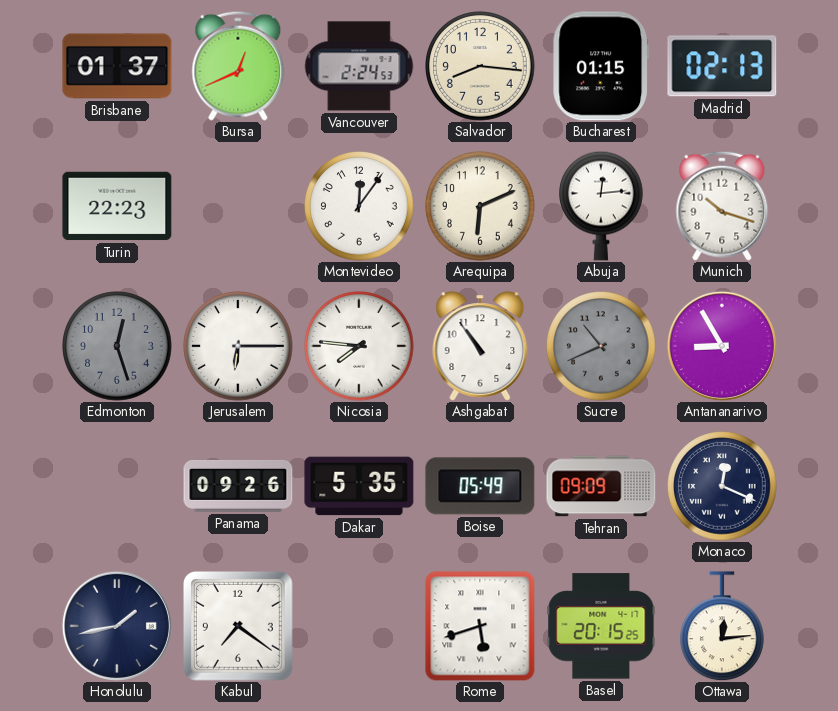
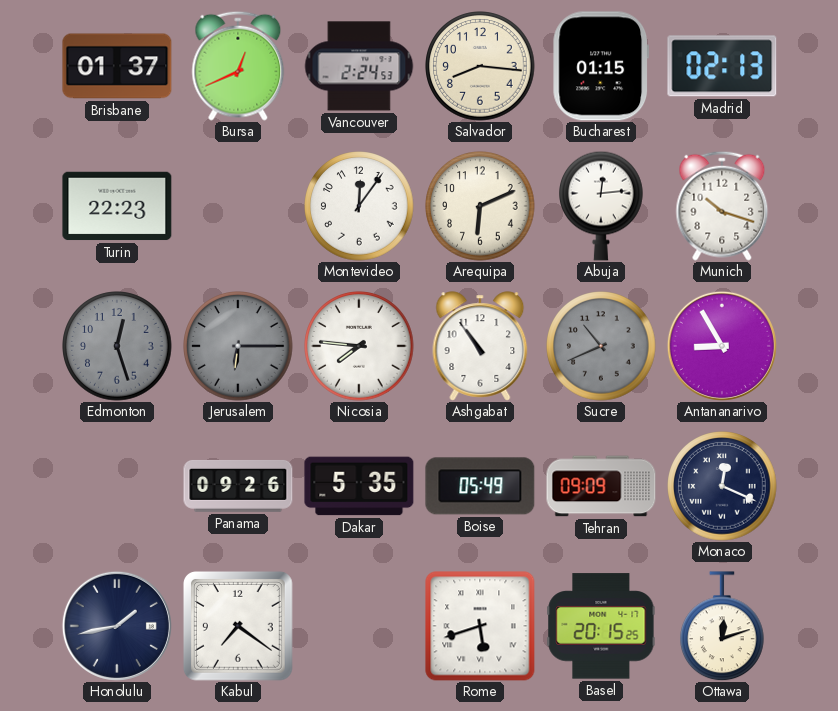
Jerusalem dial: white -> grey
Ottawa: 12:14 -> 12:12
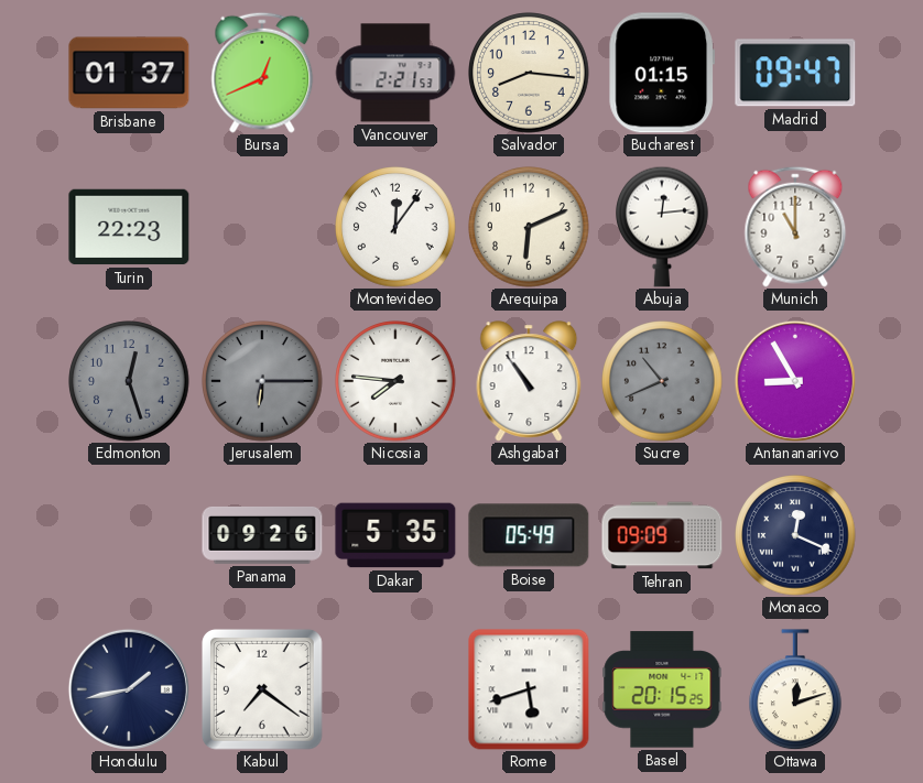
Vancouver: 2:24 -> 2:21
Madrid: 02:13 -> 09:47
Munich: 10:18 -> 11:00
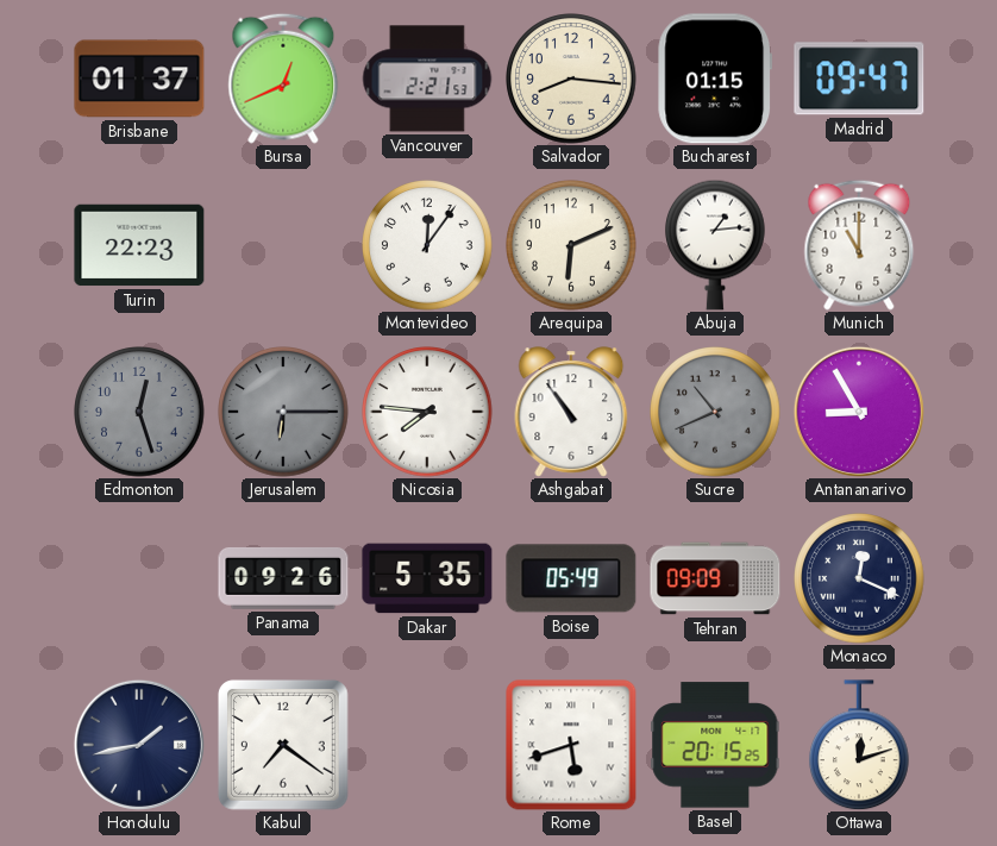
Abuja: 12:14 -> 1:14
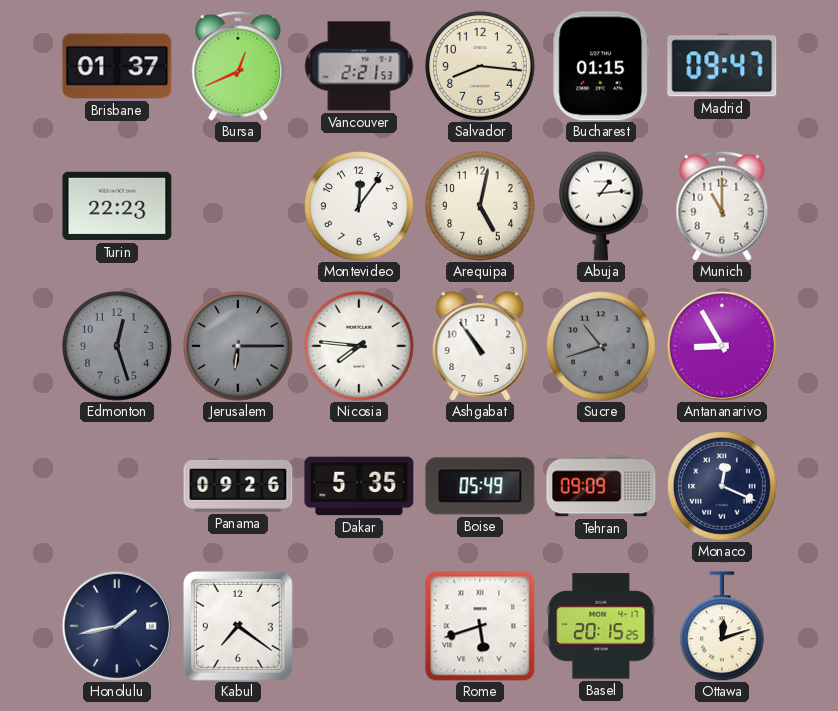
Arequipa: 6:11 -> 5:02
Sucre: 10:41 -> 10:42
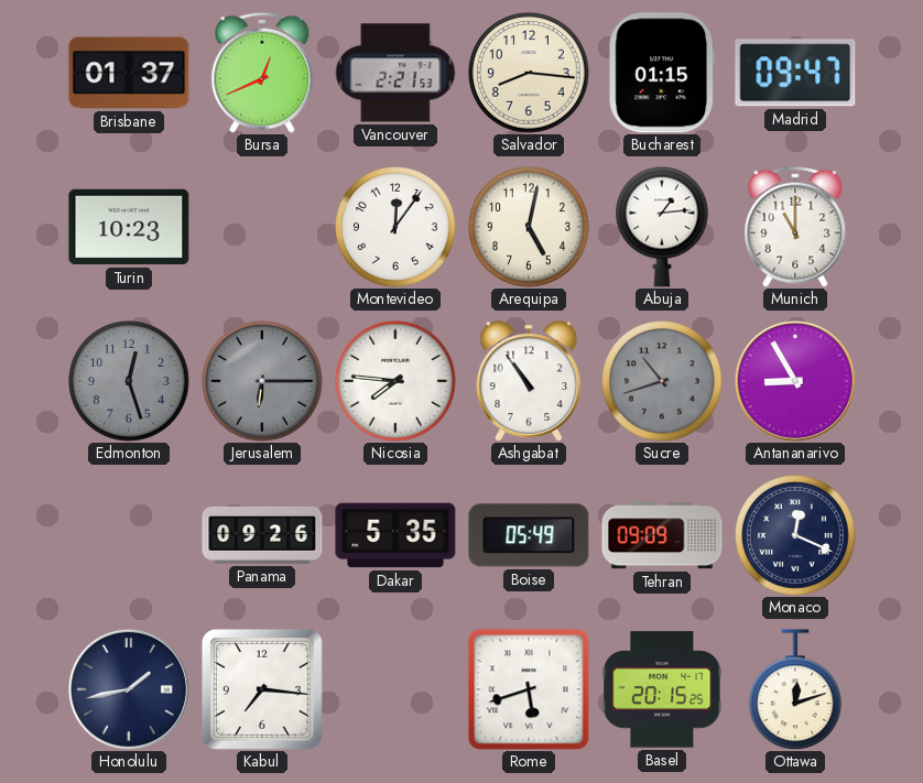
Turin: 22:23 -> 10:23
Kabul: 7:21 -> 7:16
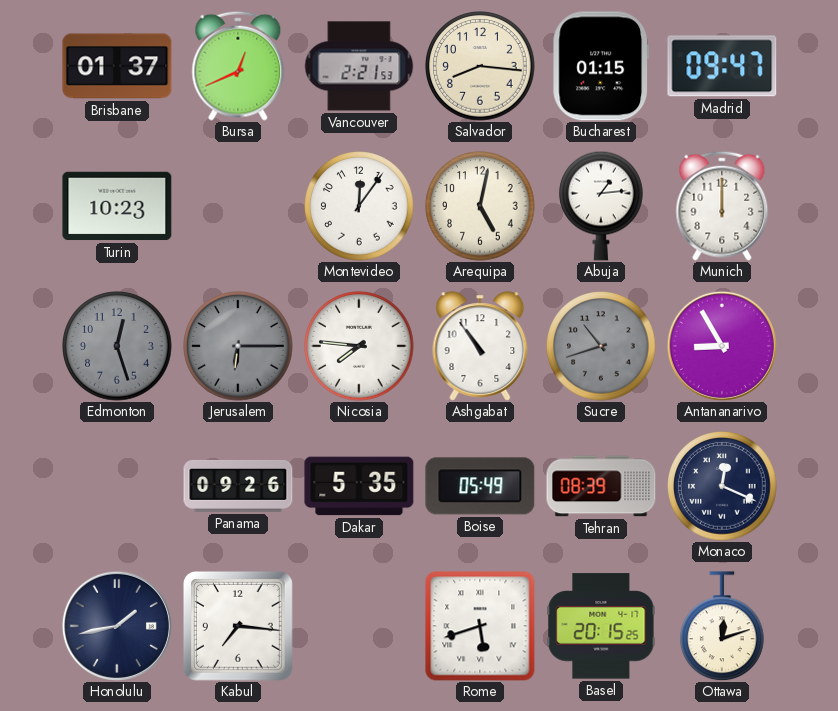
Munich: 11:00 -> 12:00
Tehran: 09:09 -> 08:39
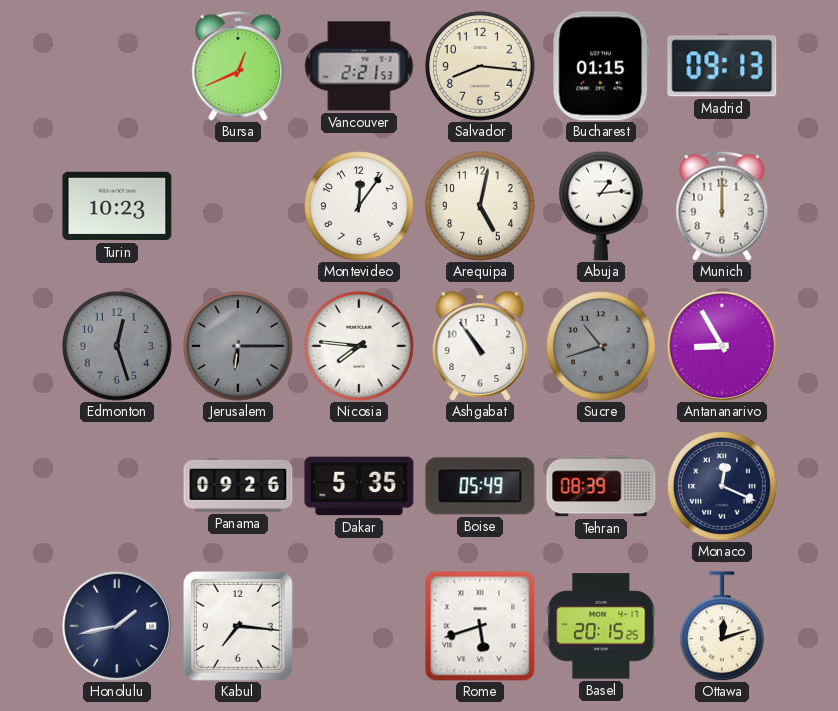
Brisbane: 01:37 -> none
Madrid: 09:47 -> 09:13
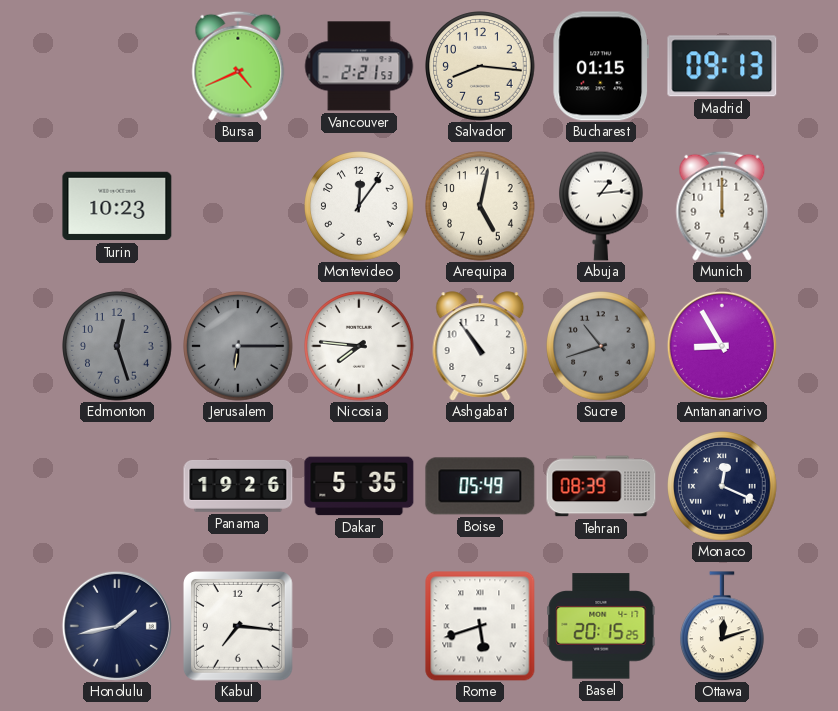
Bursa: 12:41 -> 4:41
Panama: 09:26 -> 19:26
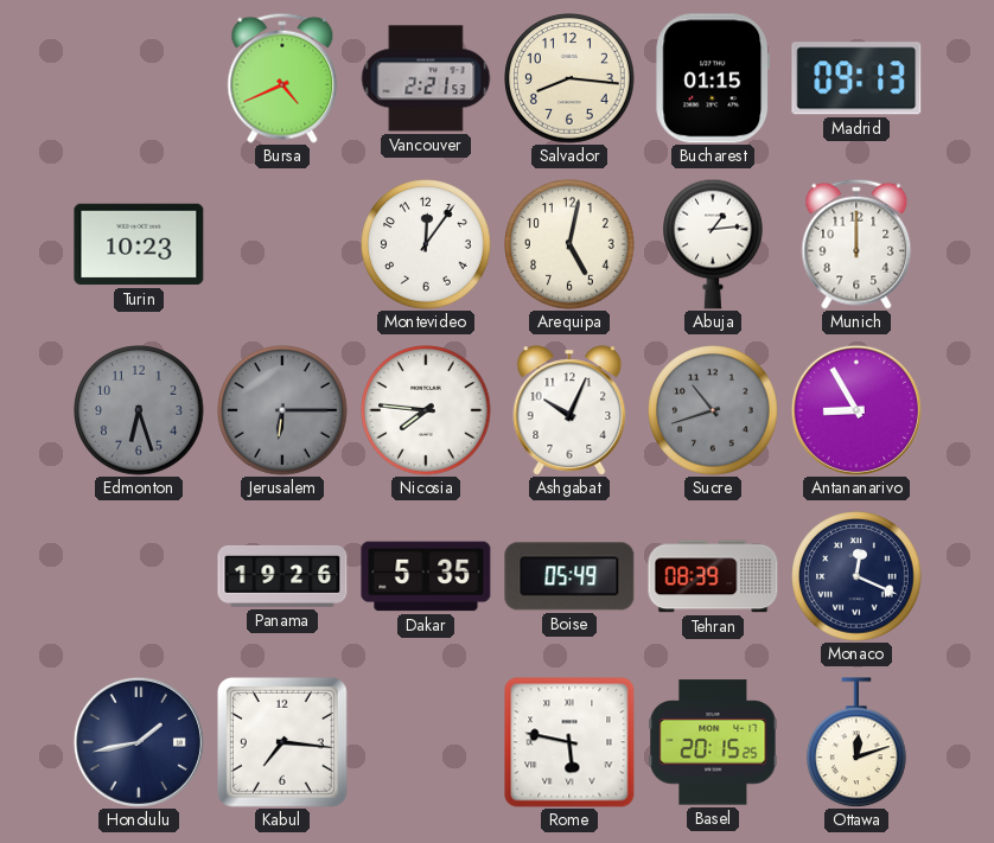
Edmonton: 12:27 -> 6:27
Ashgabat: 10:54 -> 10:04
Rome: 5:42 -> 5:47
